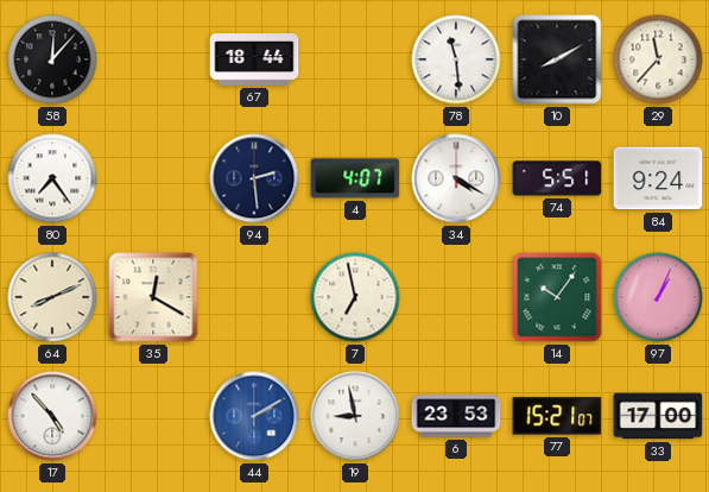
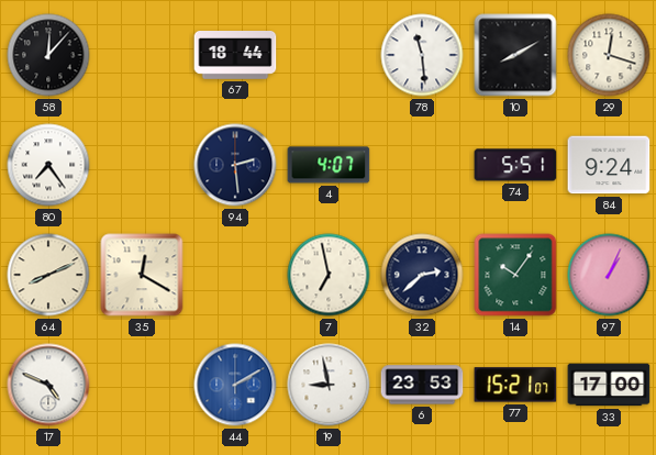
29: 11:37 -> 12:18
34: 4:20 -> none
32: none -> 2:38
17: 4:53 -> 4:49
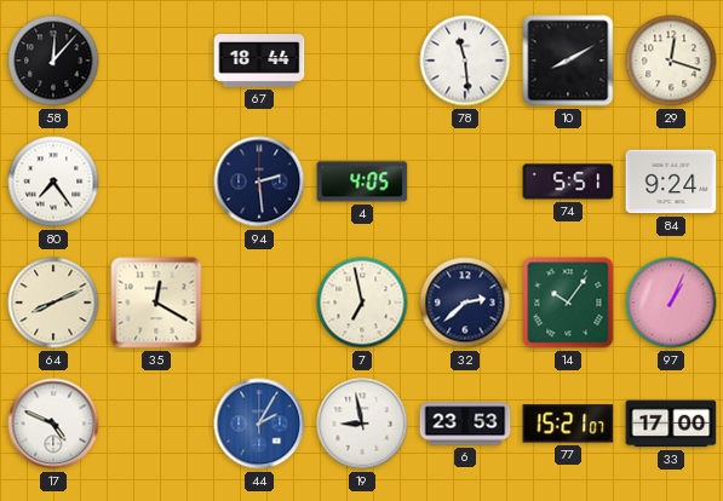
4: 4:07 -> 4:05
44: 2:10 -> 2:05
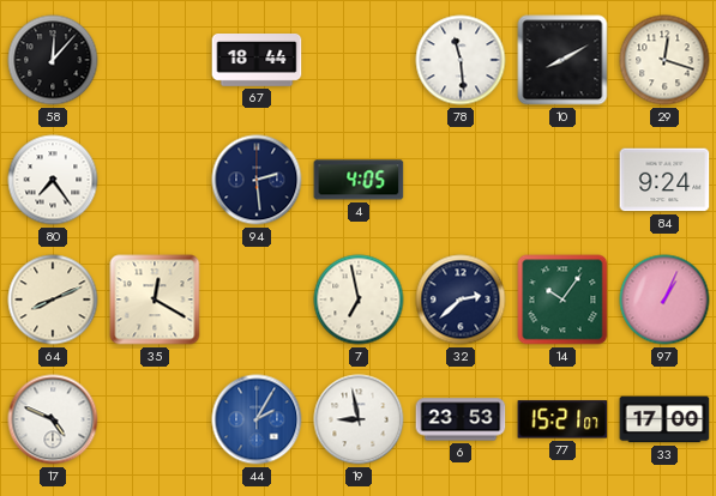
74: 5:51 -> none
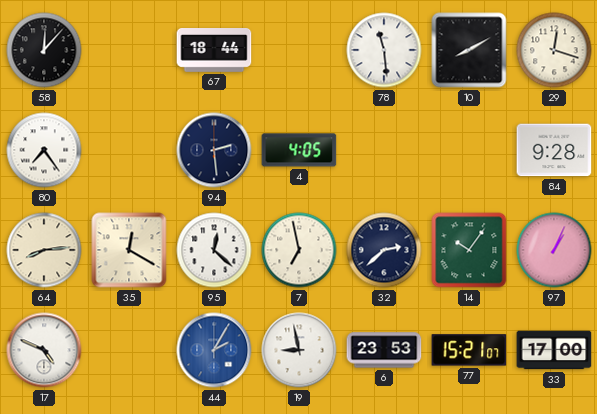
84: 9:24 -> 9:28
64: 8:11 -> 8:14
95: none -> 12:22
